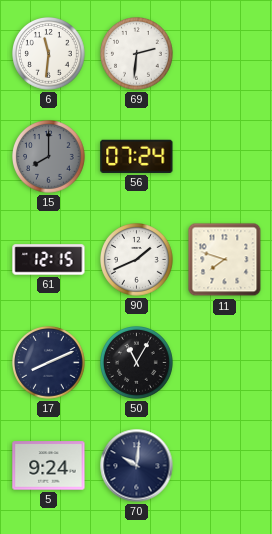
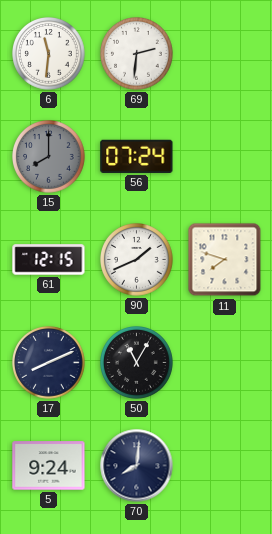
70: 10:01 -> 8:01
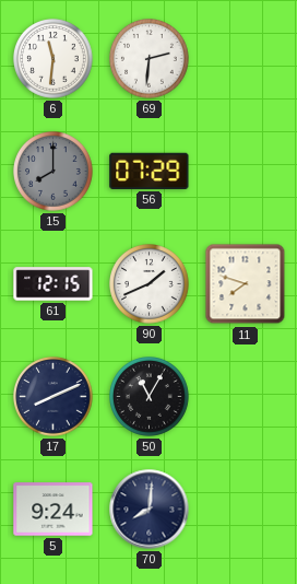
56: 07:24 -> 07:29
